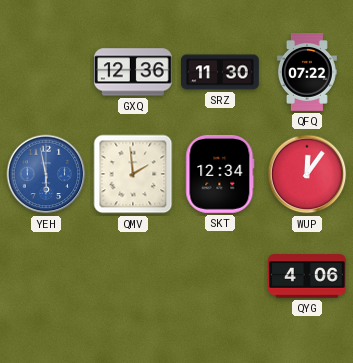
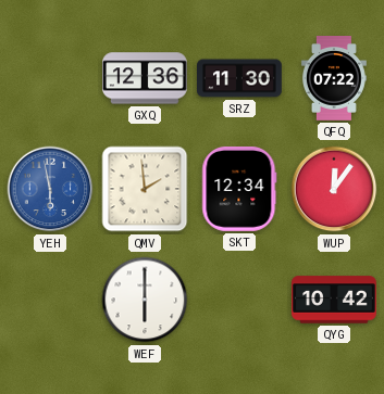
WEF: none -> 6:00
QYG: 4:06 -> 10:42
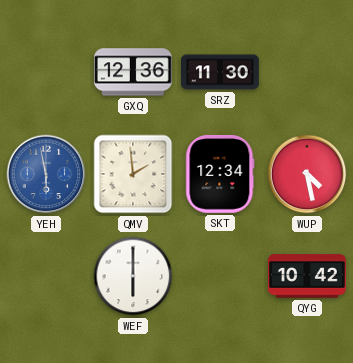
QFQ: 07:22 -> none
WUP: 12:06 -> 4:28
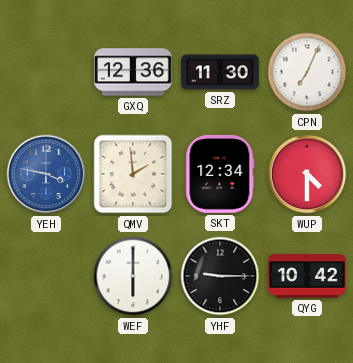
CPN: none -> 7:04
YEH: 5:58 -> 3:47
WUP: 4:28 -> 4:30
YHF: none -> 9:15
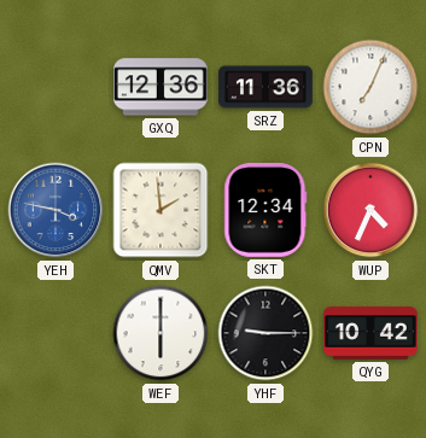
SRZ: 11:30 -> 11:36
WUP: 4:30 -> 4:34
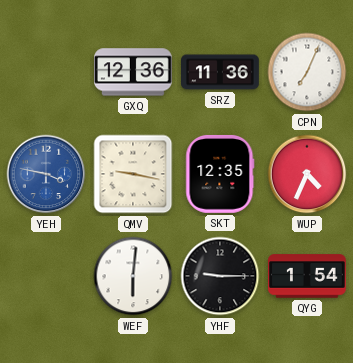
QMV: 1:59 -> 9:17
SKT: 12:34 -> 12:35
WEF: 6:00 -> 6:01
QYG: 10:42 -> 1:54
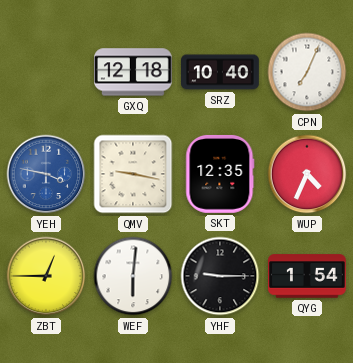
GXQ: 12:36 -> 12:18
SRZ: 11:36 -> 10:40
ZBT: none -> 12:45
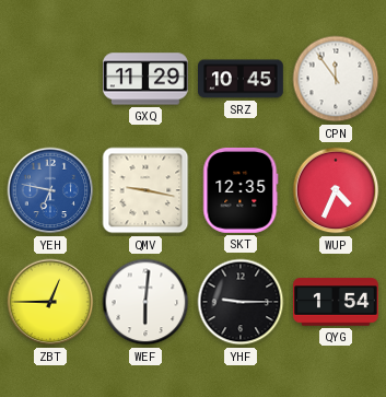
GXQ: 12:18 -> 11:29
SRZ: 10:40 -> 10:45
CPN: 7:04 -> 11:54
YEH: 3:47 -> 6:47
